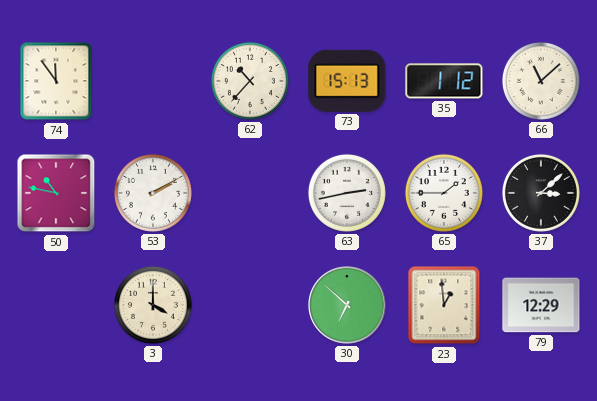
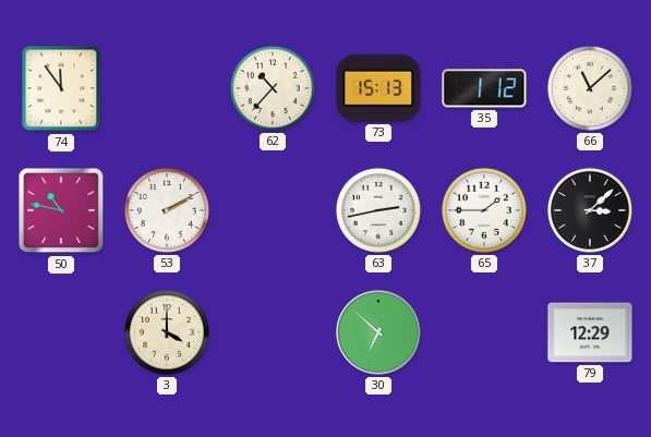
23: 12:59 -> none
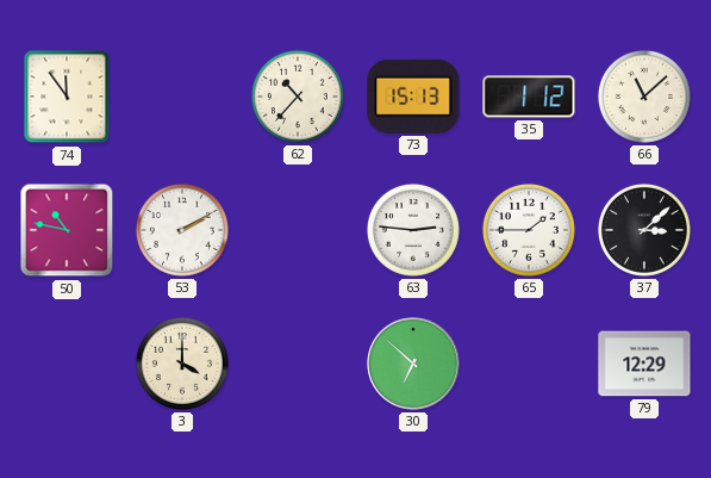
63: 2:43 -> 2:46
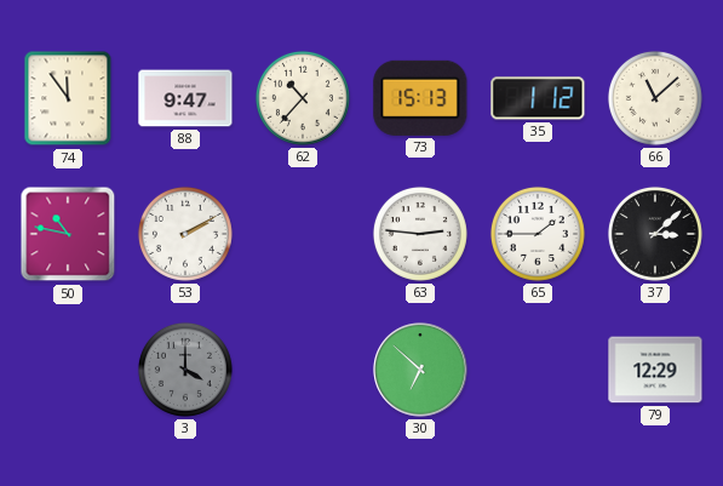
88: none -> 9:47
3 dial: cream -> grey
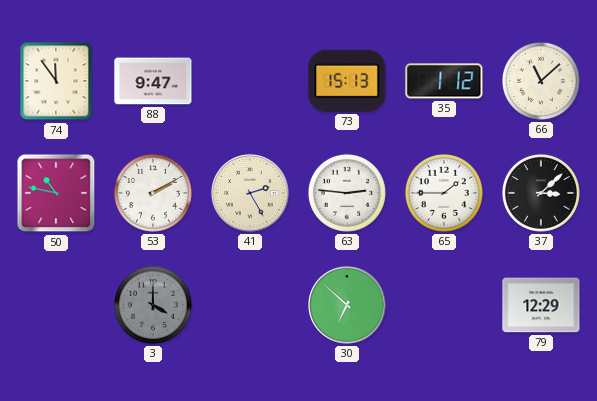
62: 10:37 -> none
41: none -> 2:25
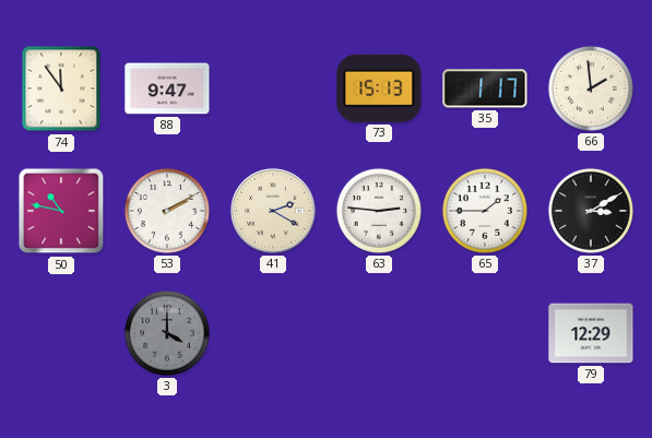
35: 1:12 -> 1:17
66: 11:08 -> 1:59
41: 2:25 -> 2:20
37: 3:08 -> 3:10
30: 6:52 -> none
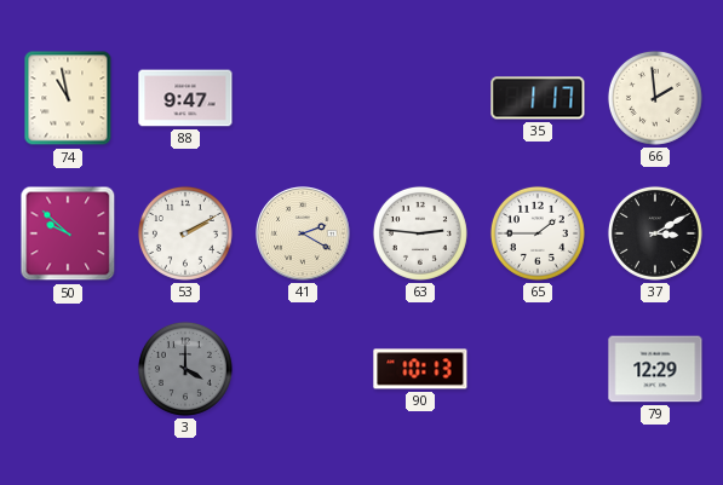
74: 11:54 -> 10:58
73: 15:13 -> none
50: 10:47 -> 9:52
90: none -> 10:13
